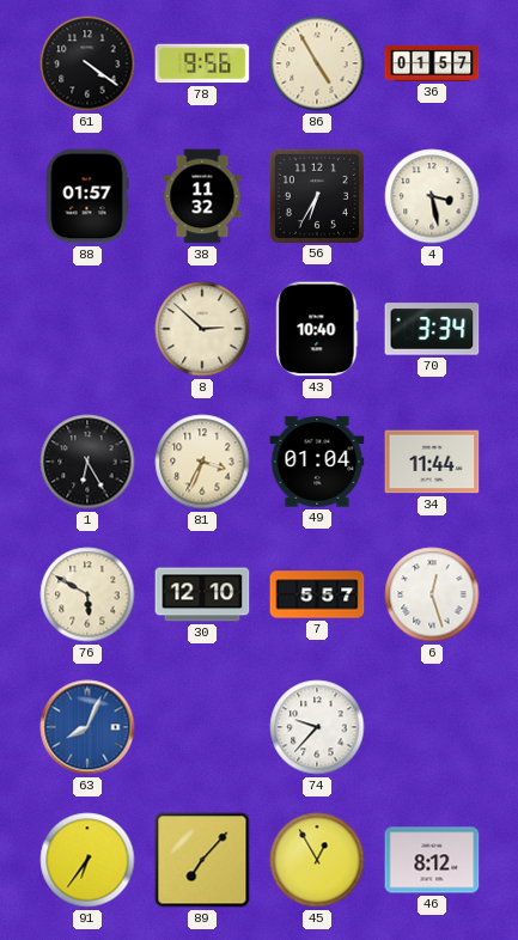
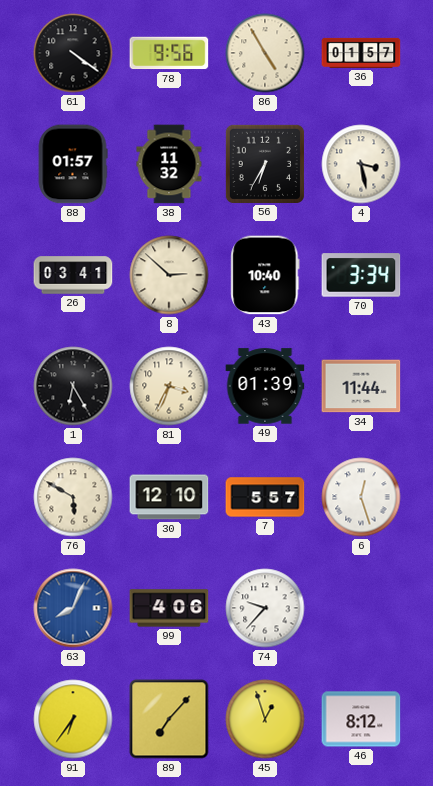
26: none -> 03:41
49: 01:04 -> 01:39
99: none -> 4:06
45: 12:55 -> 12:57
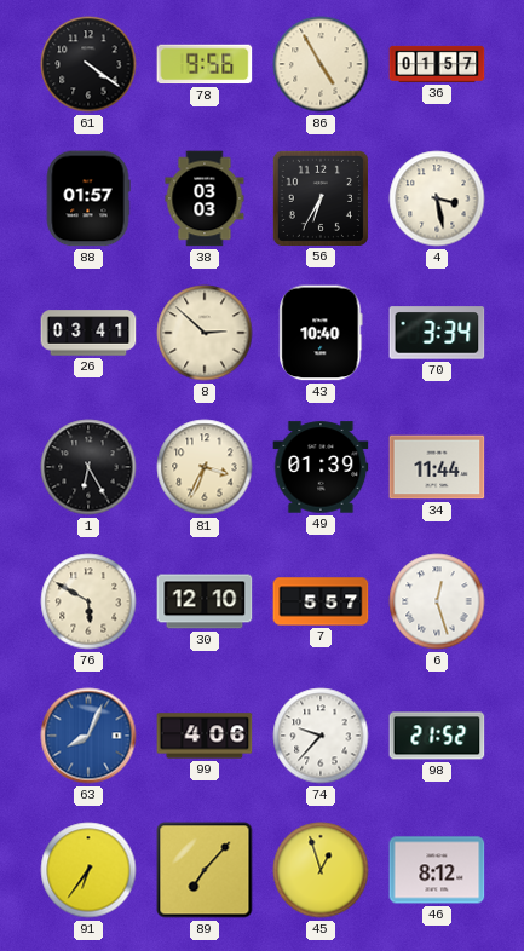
38: 11:32 -> 03:03
98: none -> 21:52
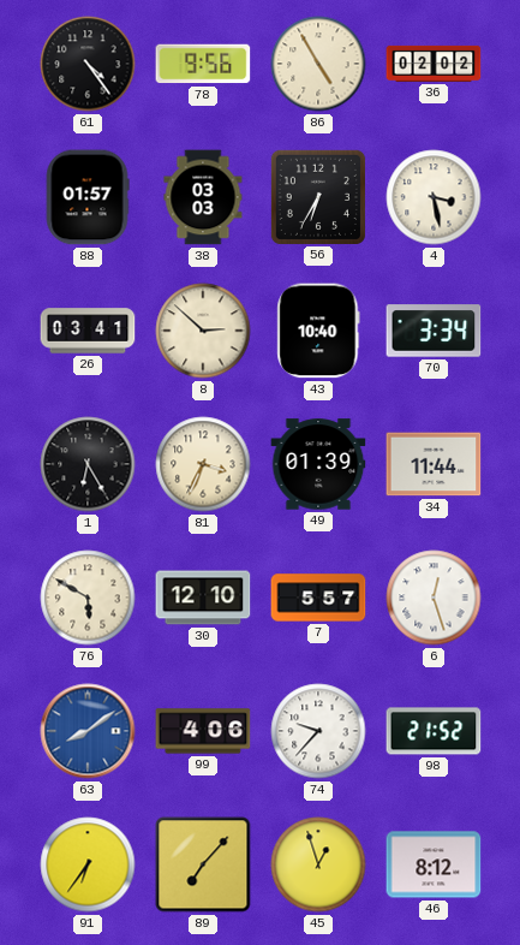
61: 4:21 -> 4:24
36: 01:57 -> 02:02
63: 8:04 -> 8:09
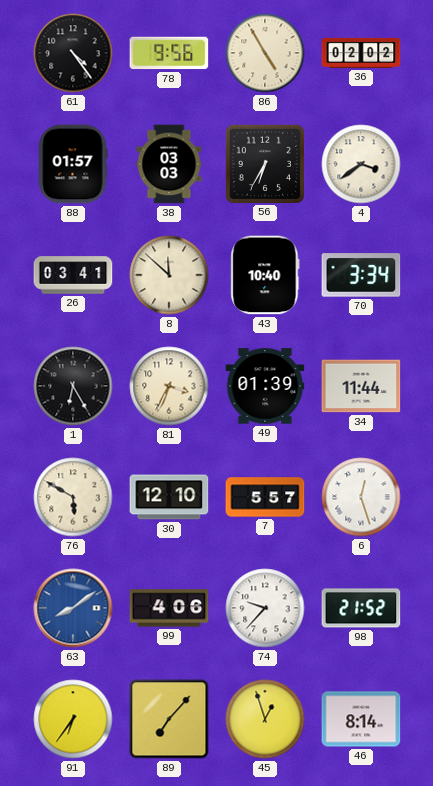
4: 3:28 -> 3:39
8: 2:52 -> 11:52
46: 8:12 -> 8:14
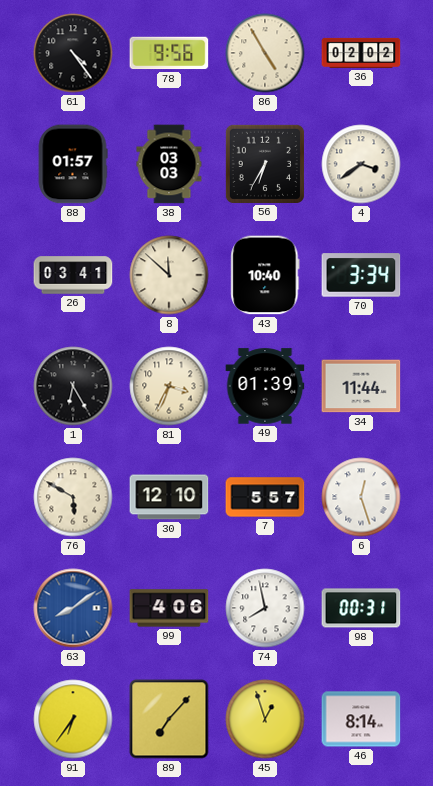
74: 9:37 -> 7:58
98: 21:52 -> 00:31
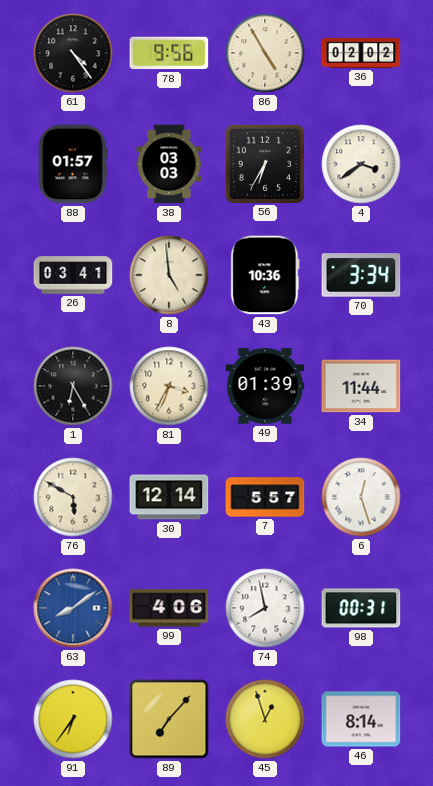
8: 11:52 -> 4:59
43: 10:40 -> 10:36
30: 12:10 -> 12:14
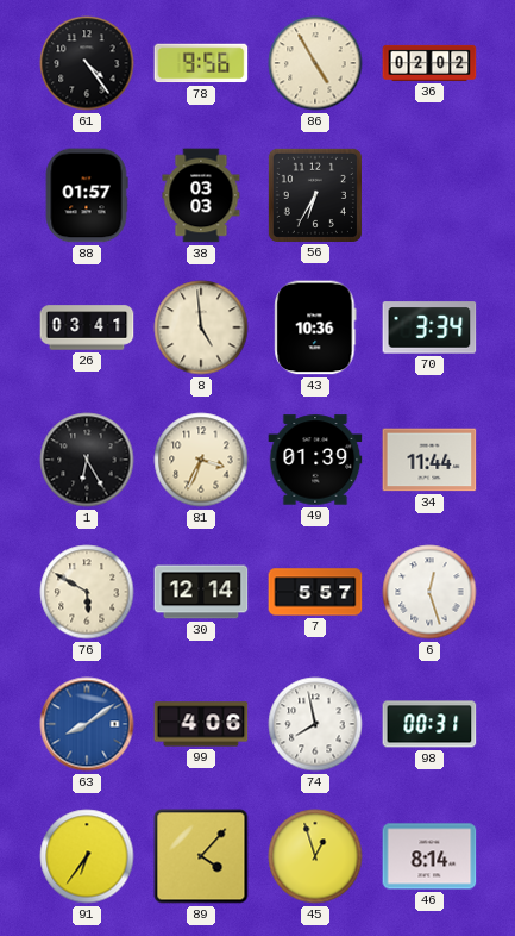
4: 3:39 -> none
89: 7:07 -> 4:07
